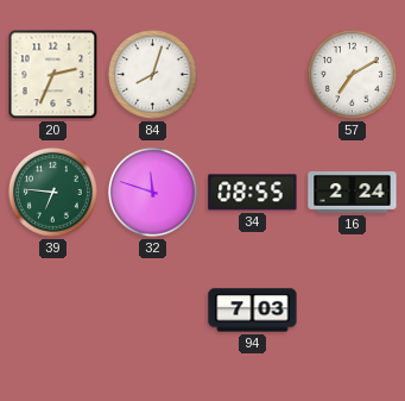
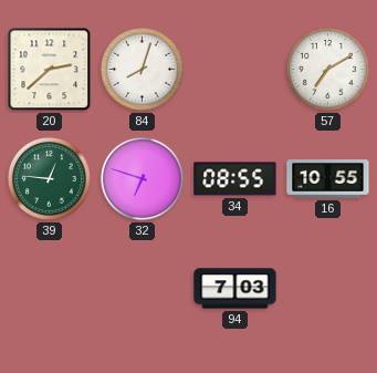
20: 2:34 -> 2:38
39: 6:46 -> 12:46
32: 11:48 -> 6:48
16: 2:24 -> 10:55
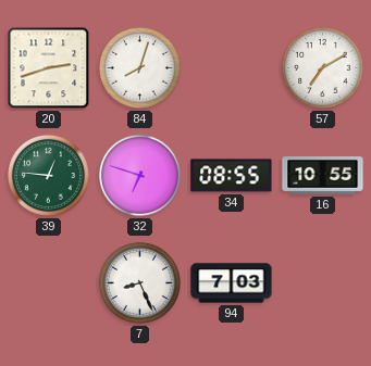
20: 2:38 -> 2:42
7: none -> 8:26
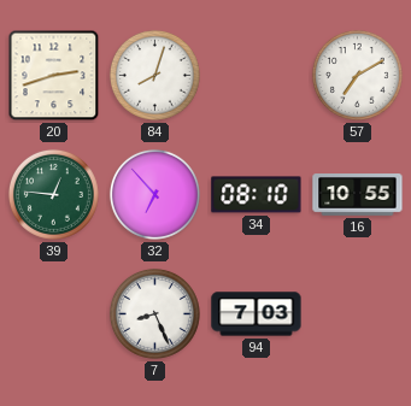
32: 6:48 -> 6:53
34: 08:55 -> 08:10
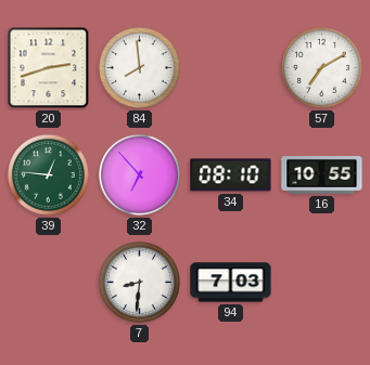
84: 8:03 -> 7:59
7: 8:26 -> 8:31
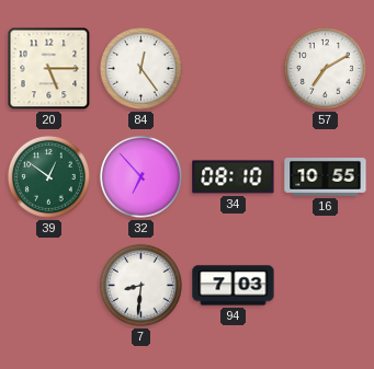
20: 2:42 -> 5:15
84: 7:59 -> 12:24
39: 12:46 -> 12:51
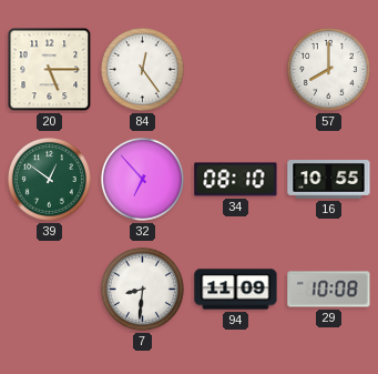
57: 7:10 -> 8:00
94: 7:03 -> 11:09
29: none -> 10:08
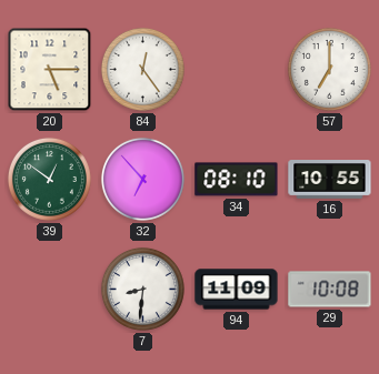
57: 8:00 -> 7:00
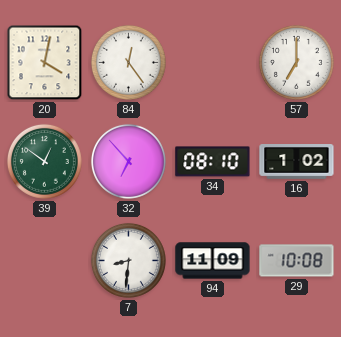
20: 5:15 -> 4:02
16: 10:55 -> 1:02
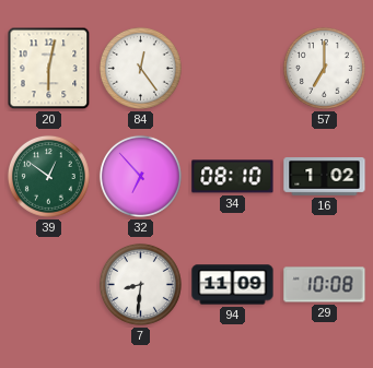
20: 4:02 -> 6:02
